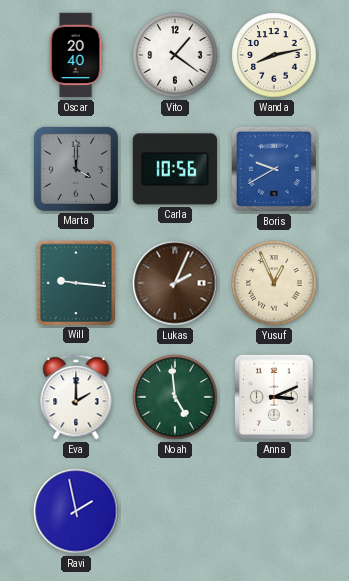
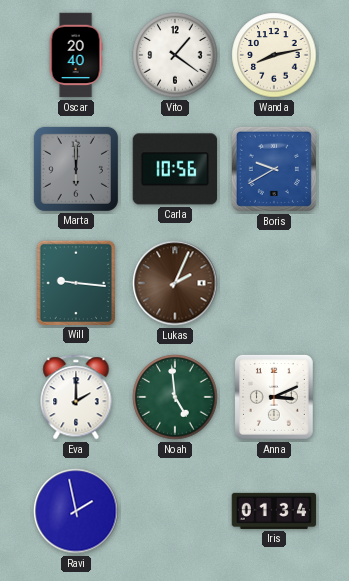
Marta: 4:00 -> 6:00
Yusuf: 12:56 -> none
Iris: none -> 01:34
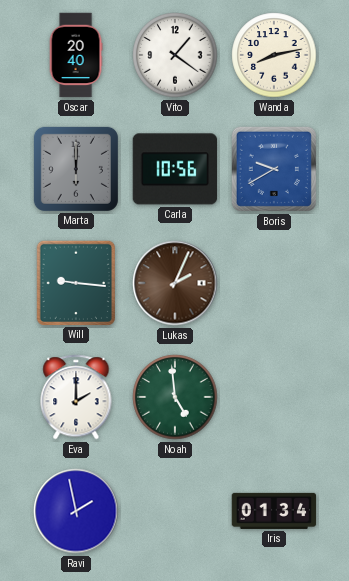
Anna: 3:11 -> none
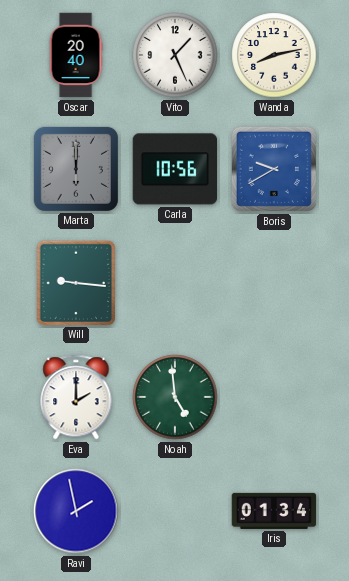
Vito: 1:21 -> 1:26
Lukas: 2:04 -> none
